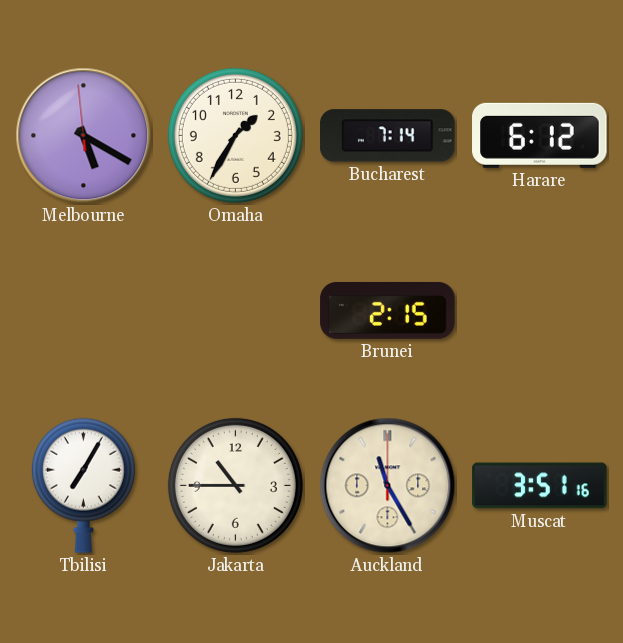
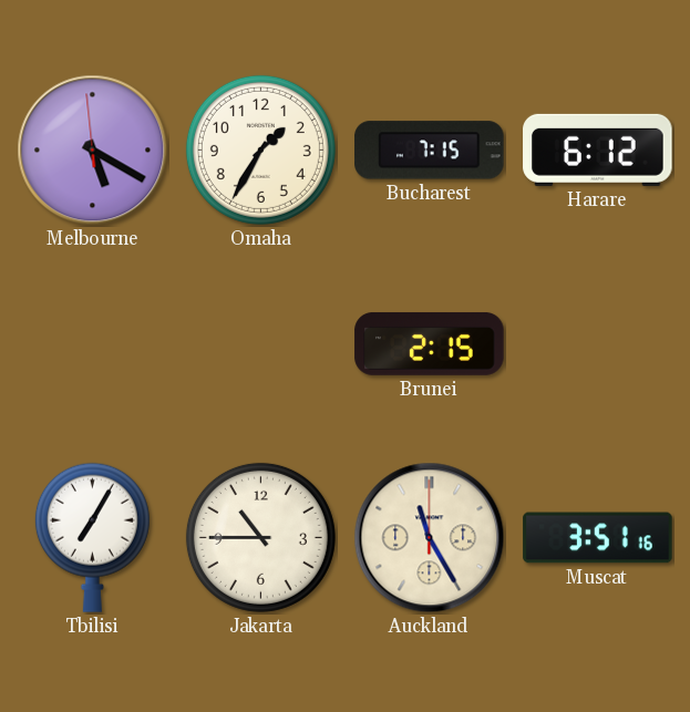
Bucharest: 7:14 -> 7:15
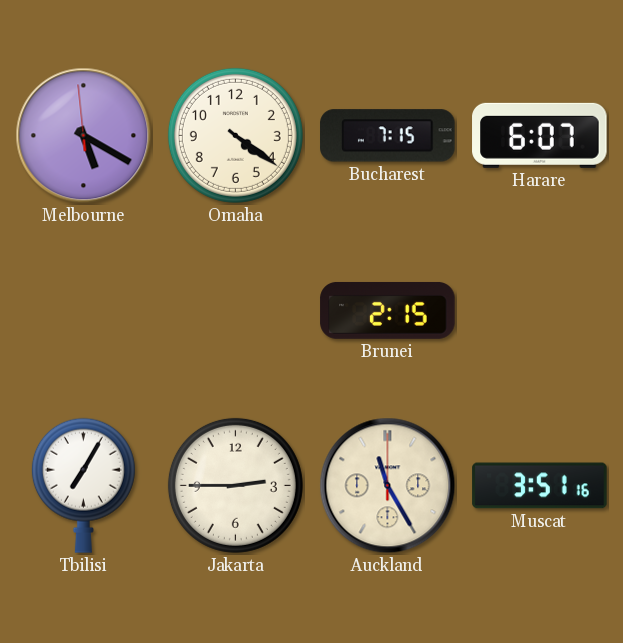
Omaha: 1:35 -> 4:21
Harare: 6:12 -> 6:07
Jakarta: 10:45 -> 2:45
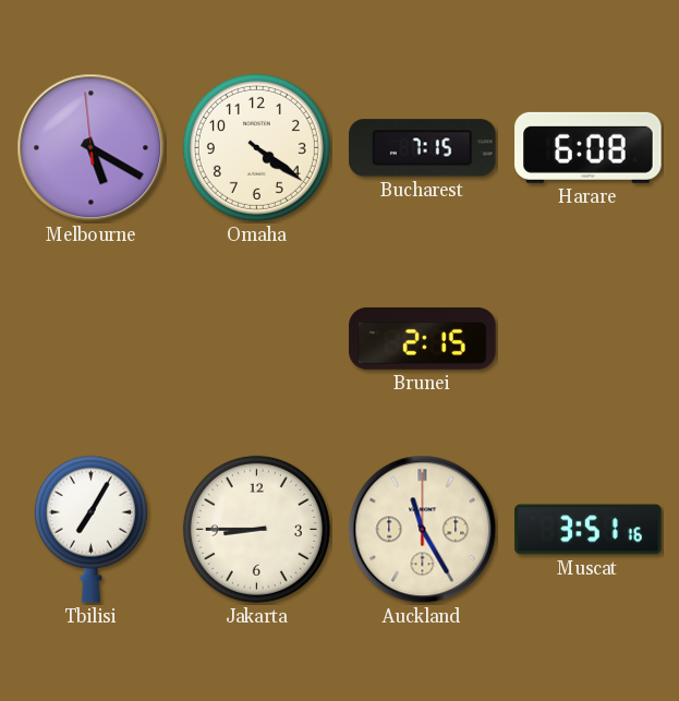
Harare: 6:07 -> 6:08
Jakarta: 2:45 -> 8:45
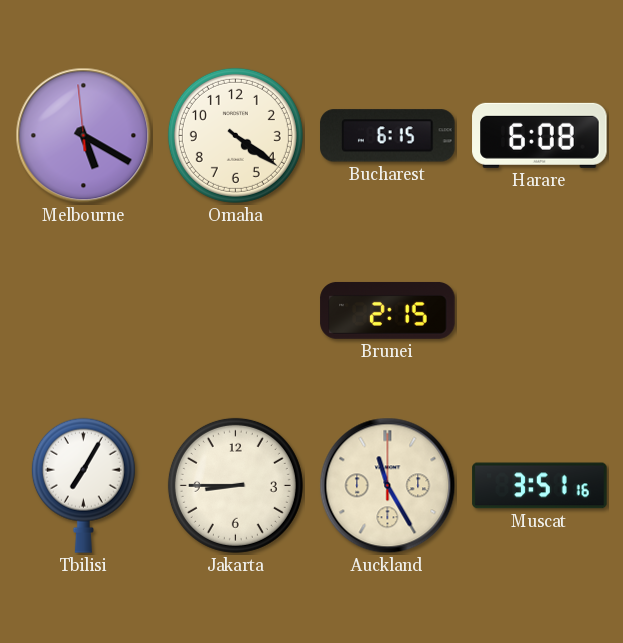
Bucharest: 7:15 -> 6:15
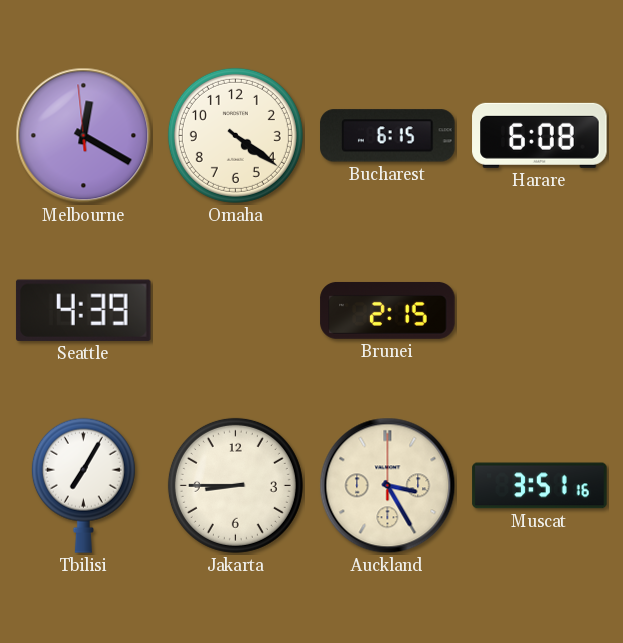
Melbourne: 5:19 -> 12:19
Seattle: none -> 4:39
Auckland: 11:25 -> 3:25
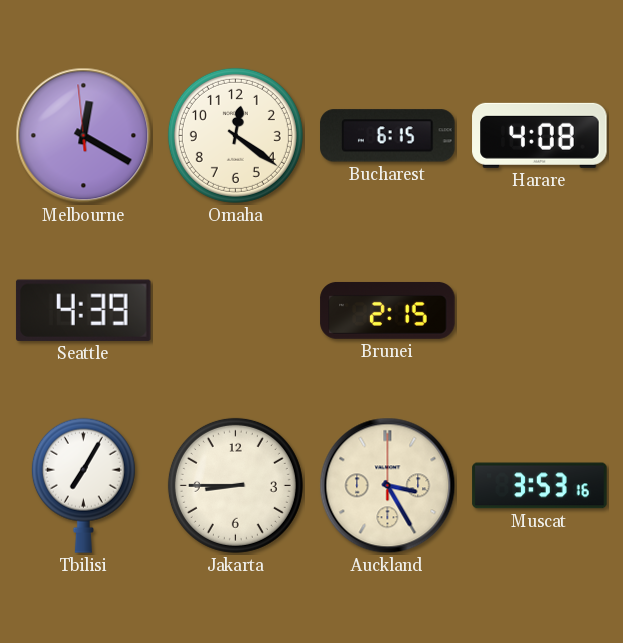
Omaha: 4:21 -> 12:21
Harare: 6:08 -> 4:08
Muscat: 3:51 -> 3:53
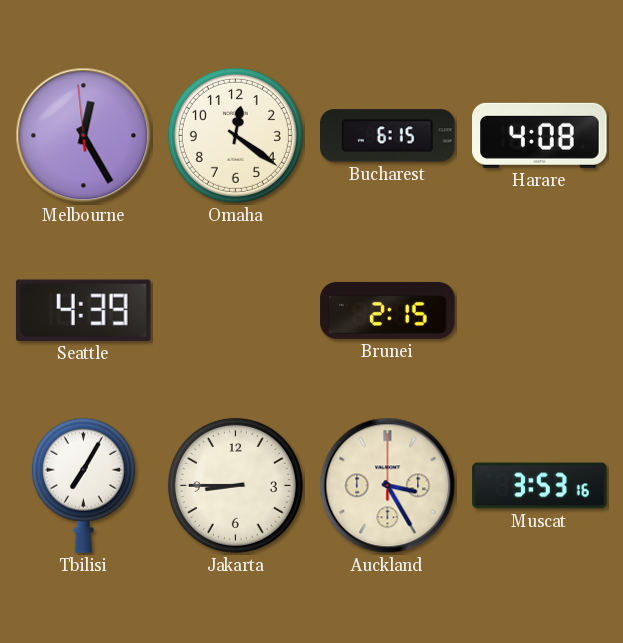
Melbourne: 12:19 -> 12:24
